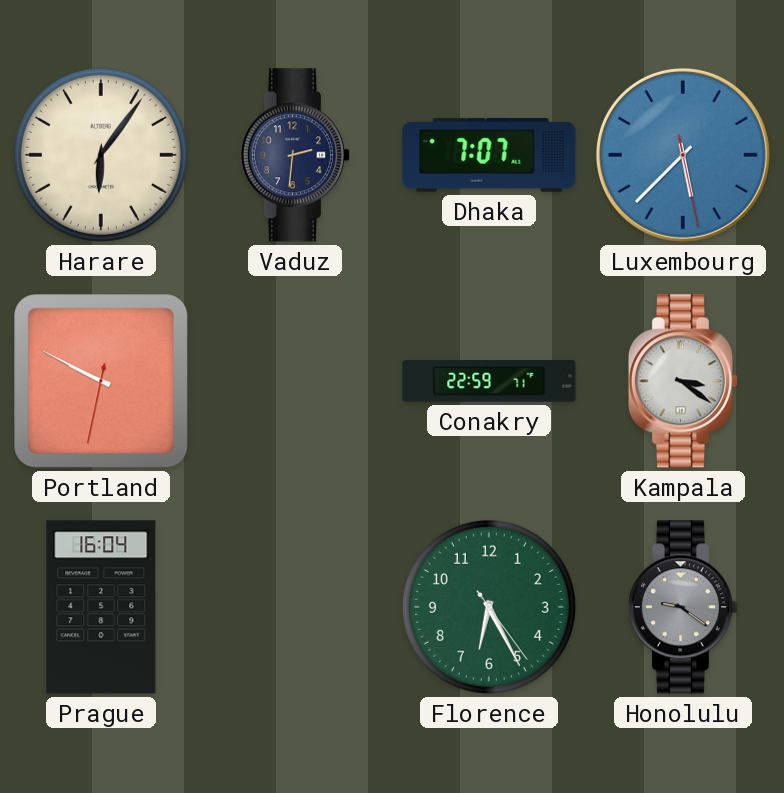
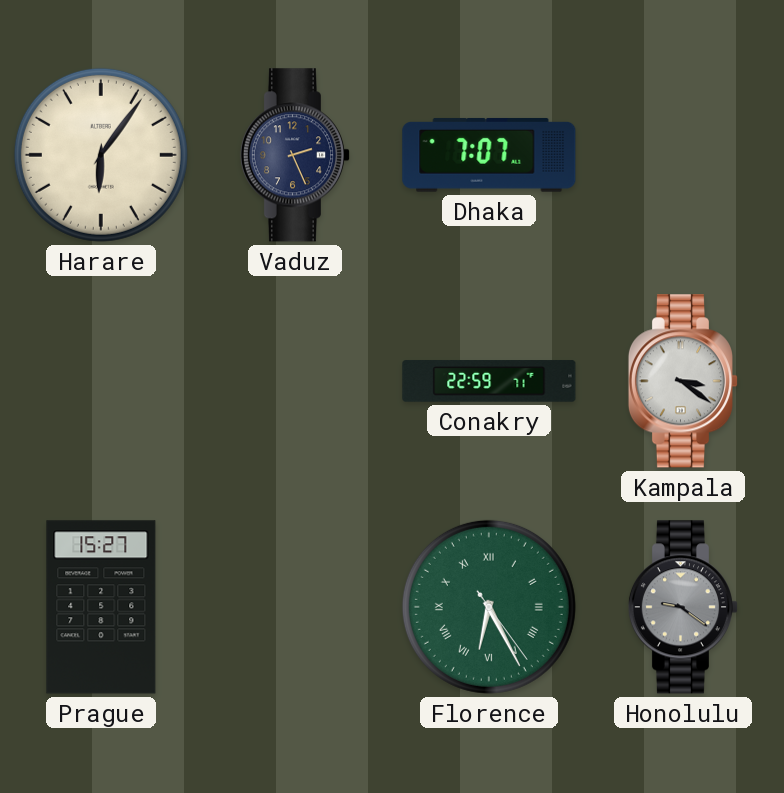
Vaduz: 2:31 -> 2:26
Luxembourg: 5:37 -> none
Portland: 9:49 -> none
Prague: 16:04 -> 15:27
Florence numerals: Arabic -> Roman
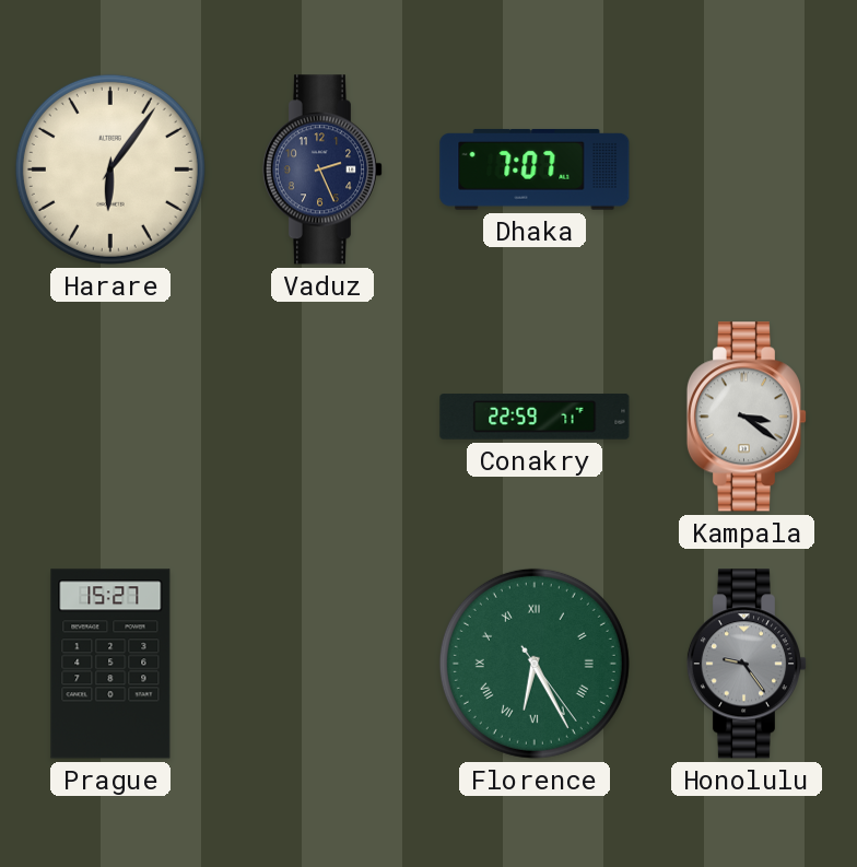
Honolulu: 9:21 -> 9:24
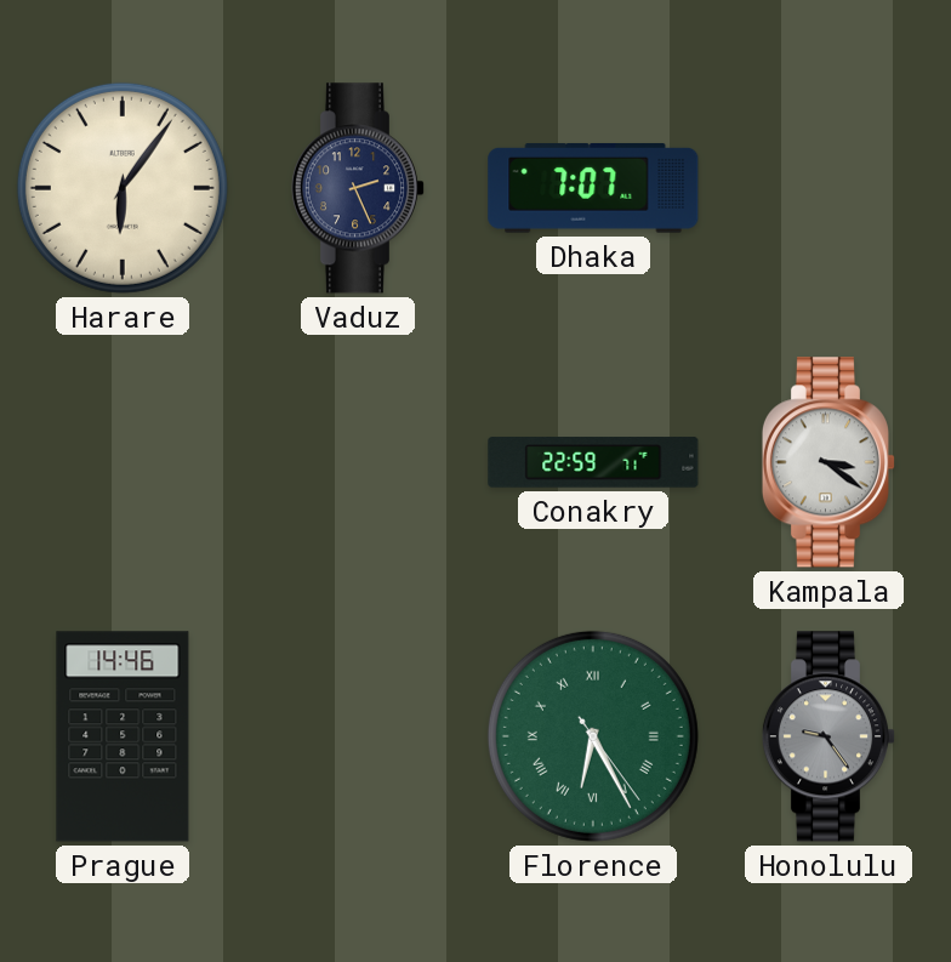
Prague: 15:27 -> 14:46
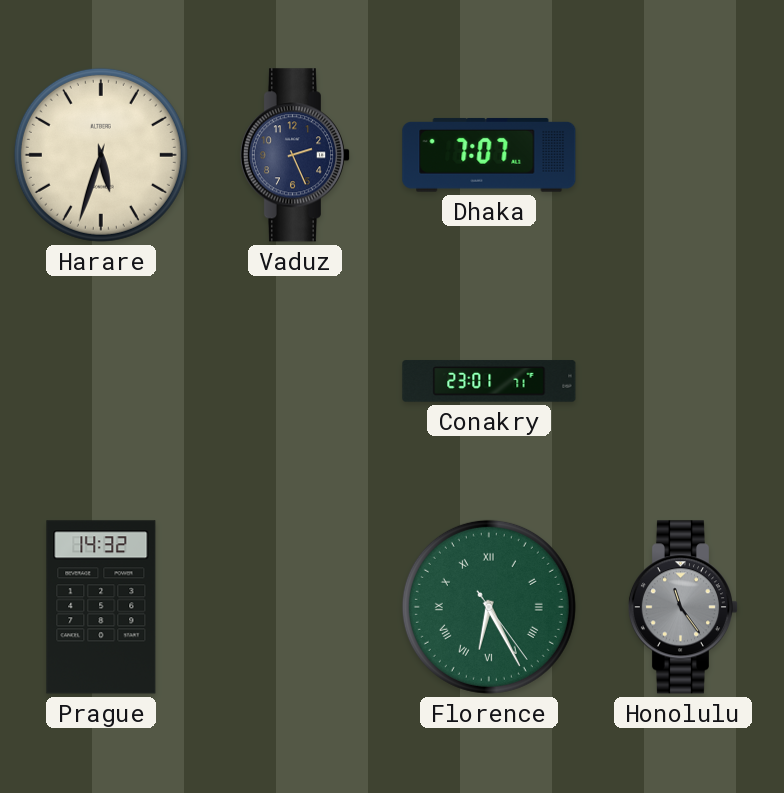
Harare: 6:06 -> 5:33
Conakry: 22:59 -> 23:01
Kampala: 3:21 -> none
Prague: 14:46 -> 14:32
Honolulu: 9:24 -> 11:24
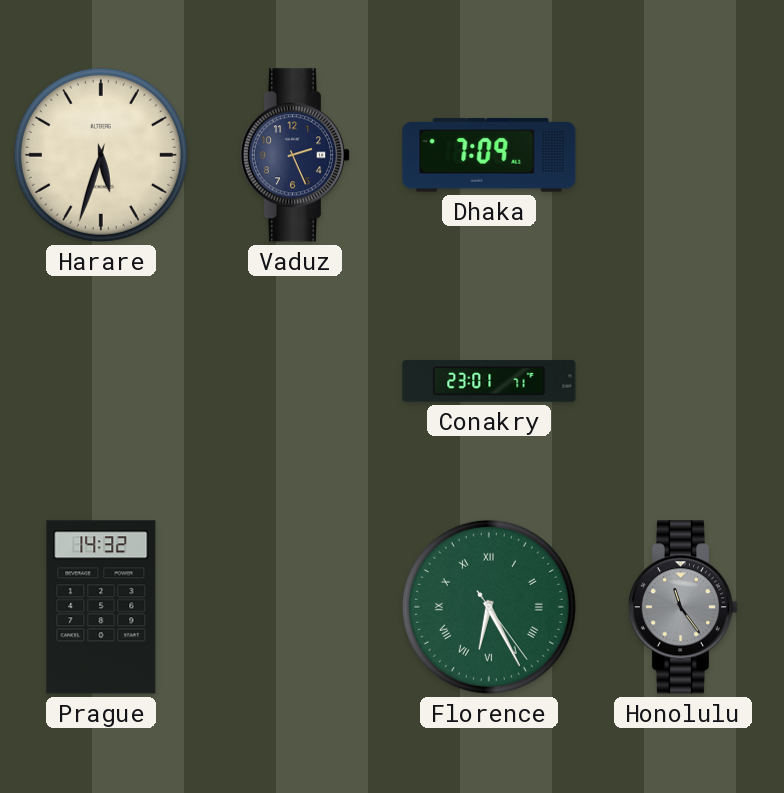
Dhaka: 7:07 -> 7:09
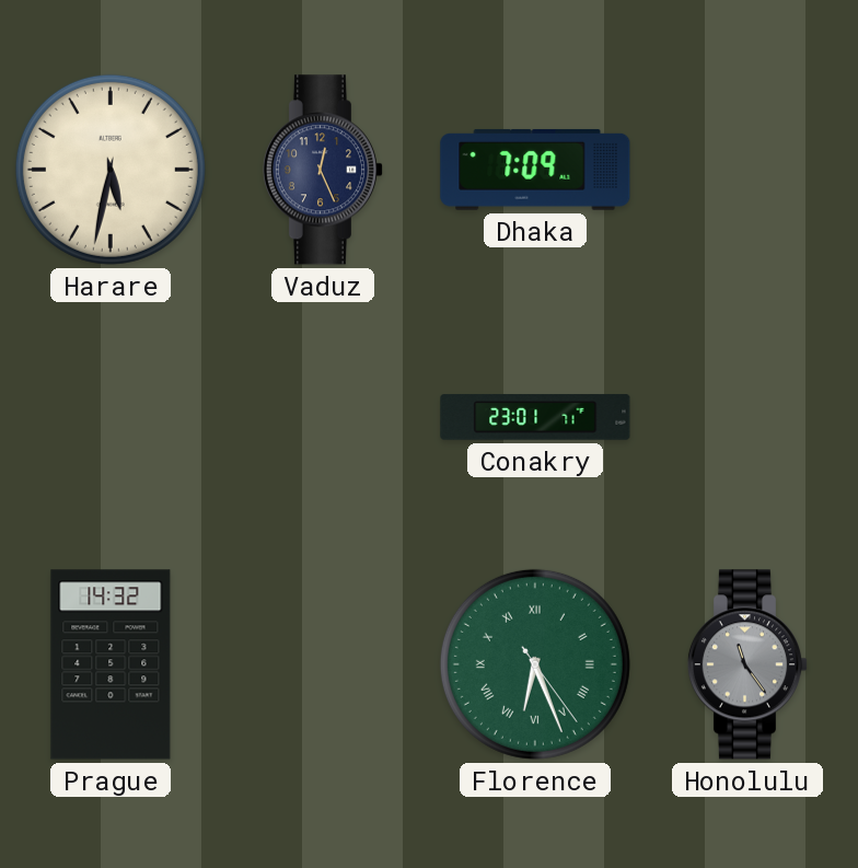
Harare: 5:33 -> 5:32
Vaduz: 2:26 -> 12:26
Florence: 6:25 -> 6:26
